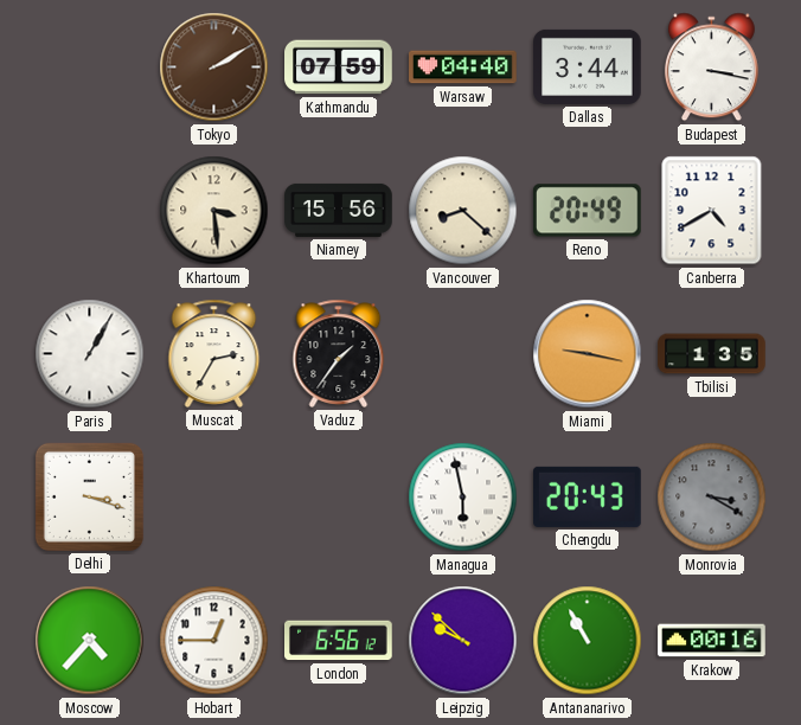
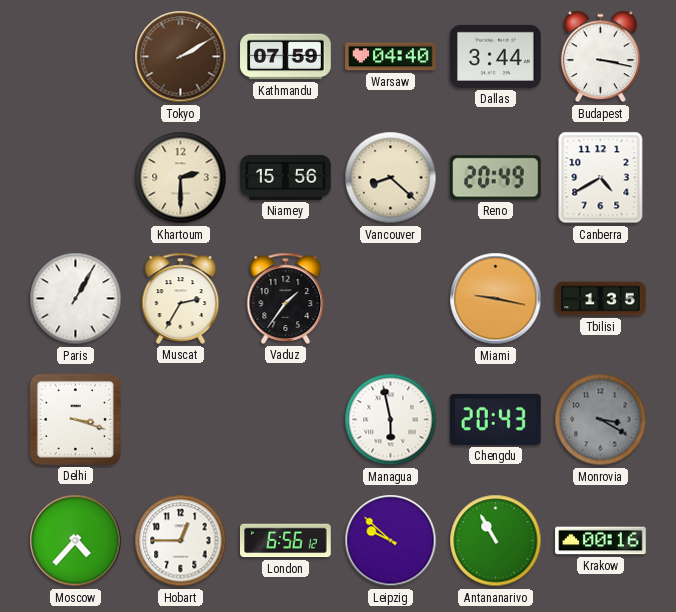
Khartoum: 3:29 -> 2:30
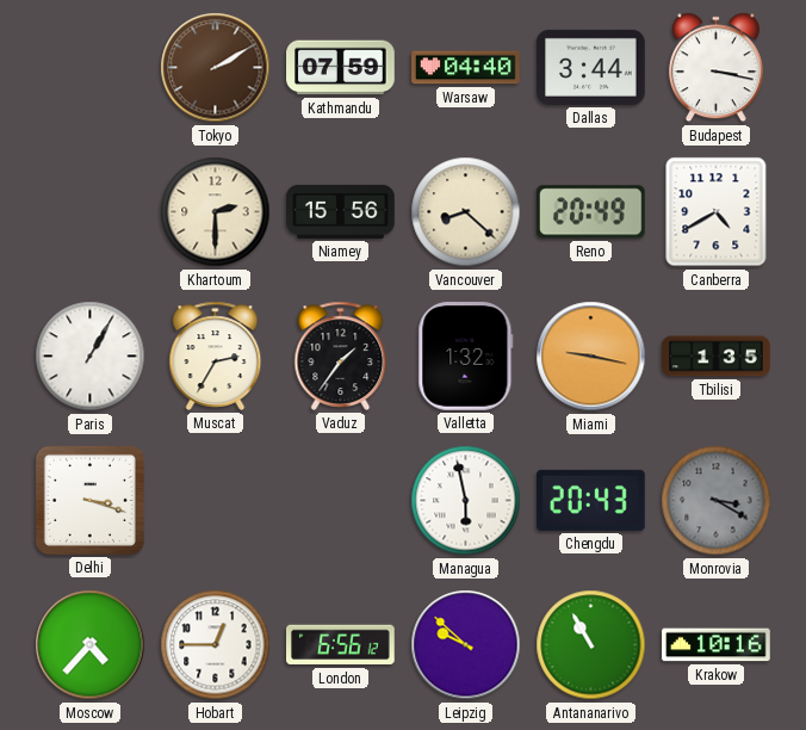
Valletta: none -> 1:32
Krakow: 00:16 -> 10:16
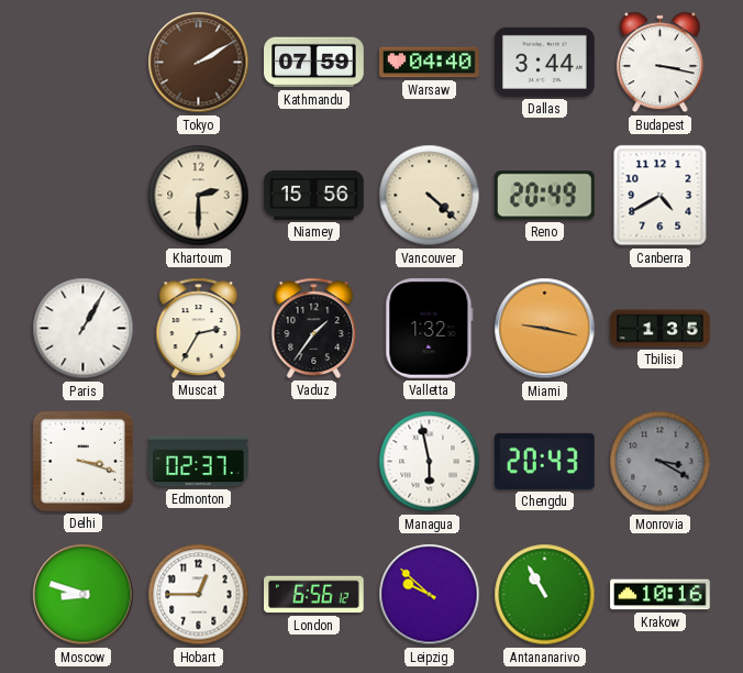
Vancouver: 8:22 -> 4:22
Edmonton: none -> 02:37
Moscow: 4:37 -> 8:48
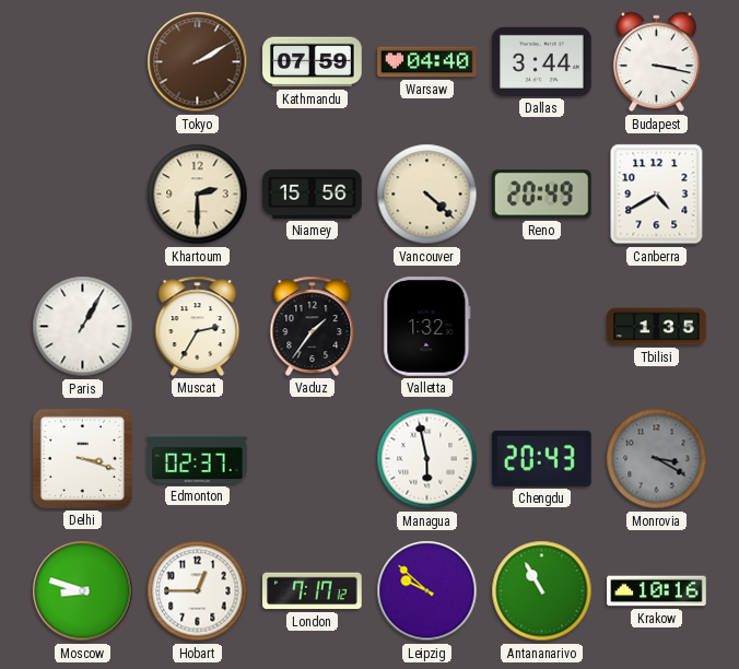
Miami: 9:17 -> none
London: 6:56 -> 7:17
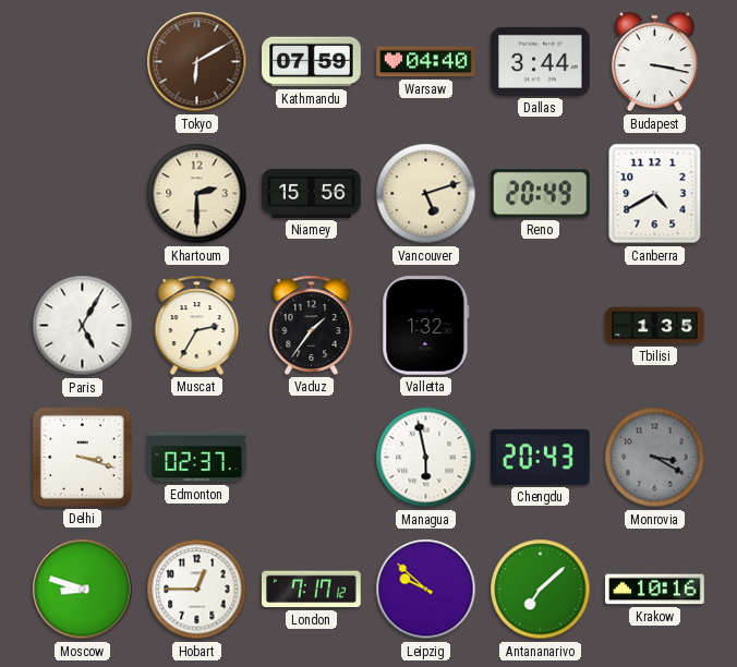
Tokyo: 2:10 -> 6:10
Vancouver: 4:22 -> 5:12
Paris: 1:05 -> 5:05
Antananarivo: 10:55 -> 7:08
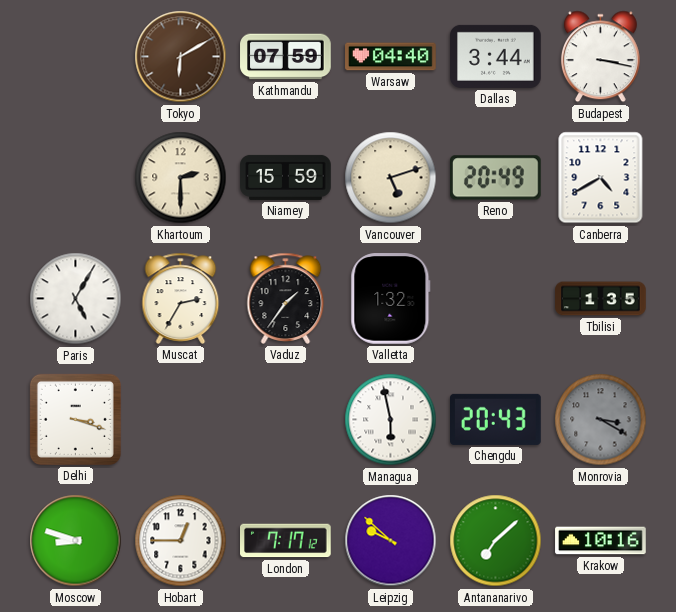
Niamey: 15:56 -> 15:59
Edmonton: 02:37 -> none
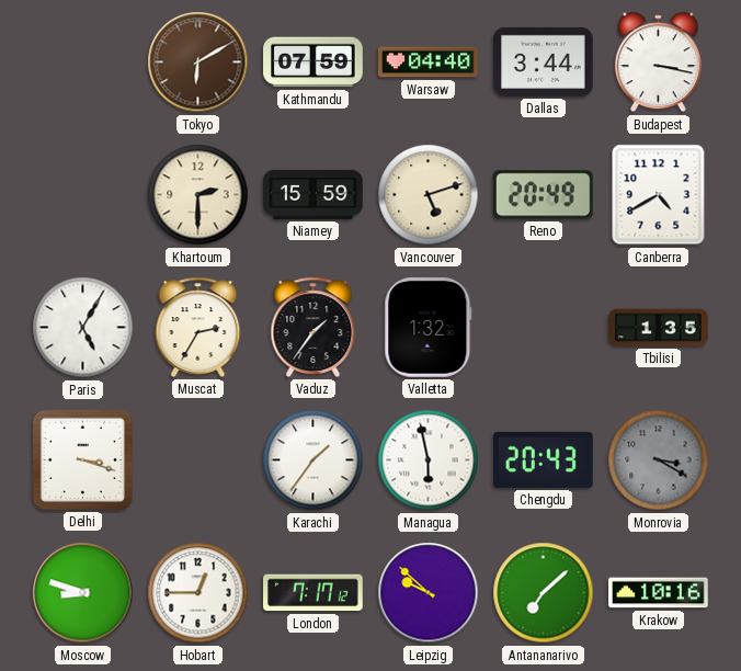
Karachi: none -> 1:36
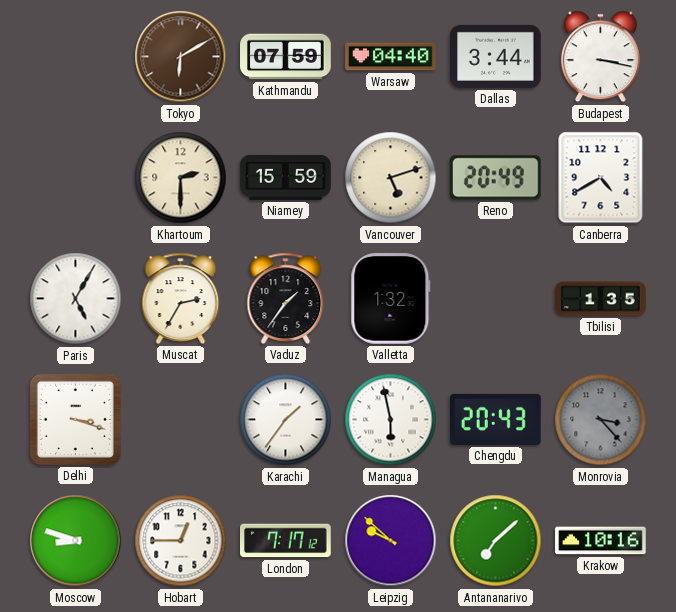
Monrovia: 3:20 -> 3:23
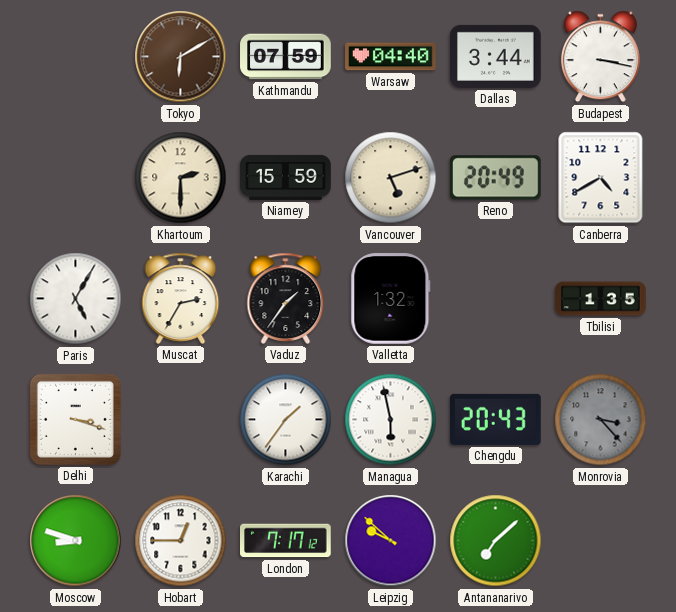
Krakow: 10:16 -> none
